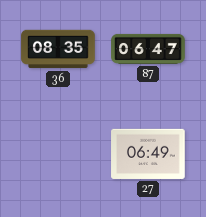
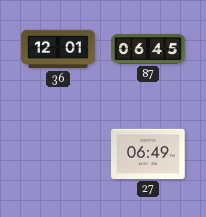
36: 08:35 -> 12:01
87: 06:47 -> 06:45
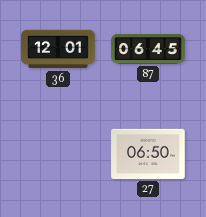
27: 06:49 -> 06:50
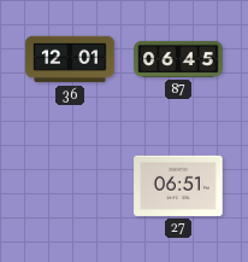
27: 06:50 -> 06:51
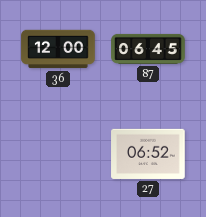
36: 12:01 -> 12:00
27: 06:51 -> 06:52
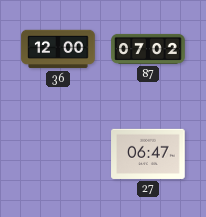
87: 06:45 -> 07:02
27: 06:52 -> 06:47
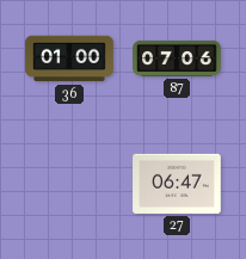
36: 12:00 -> 01:00
87: 07:02 -> 07:06
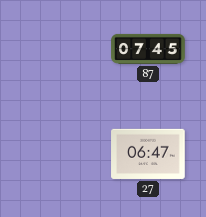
36: 01:00 -> none
87: 07:06 -> 07:45
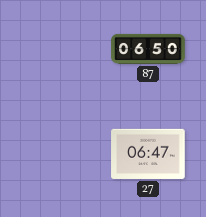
87: 07:45 -> 06:50
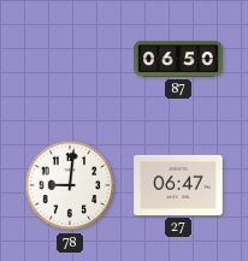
78: none -> 9:01
